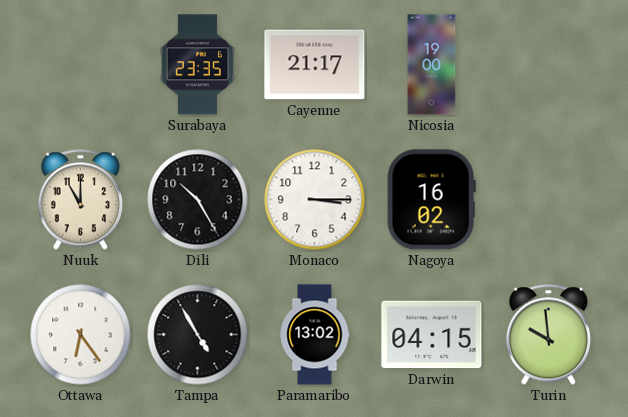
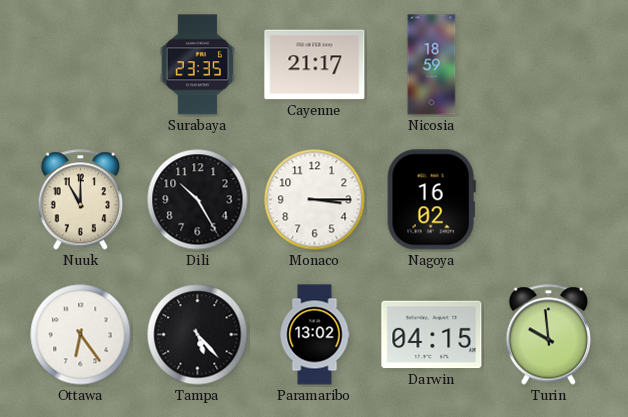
Nicosia: 19:00 -> 18:59
Tampa: 4:55 -> 5:23
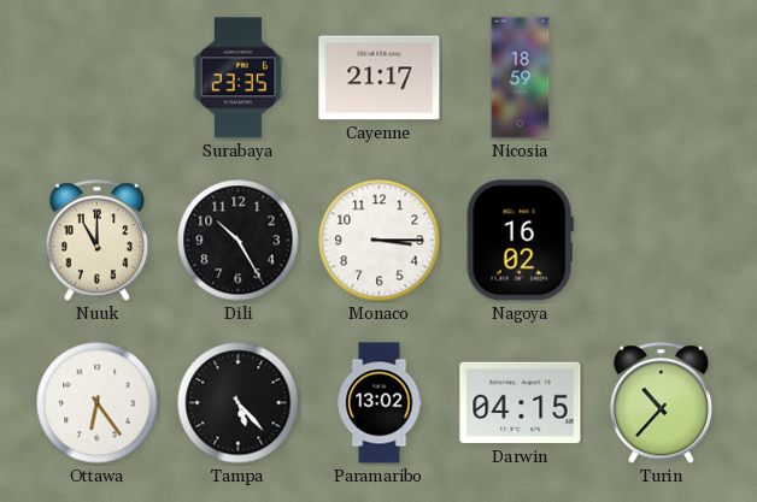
Turin: 9:59 -> 10:37
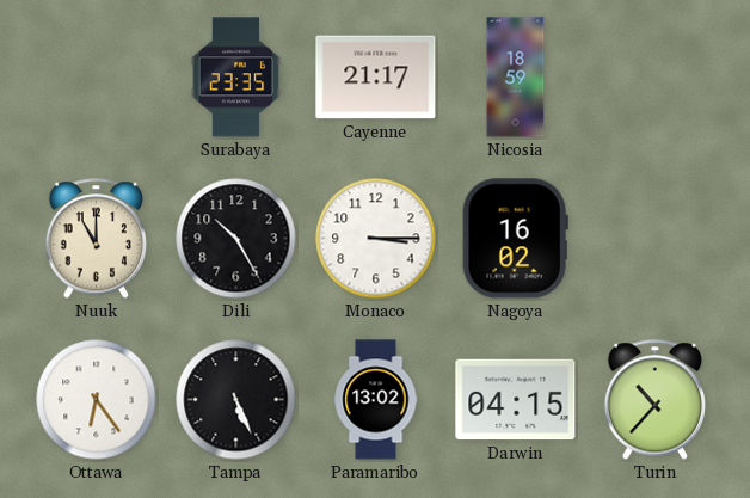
Tampa: 5:23 -> 5:26
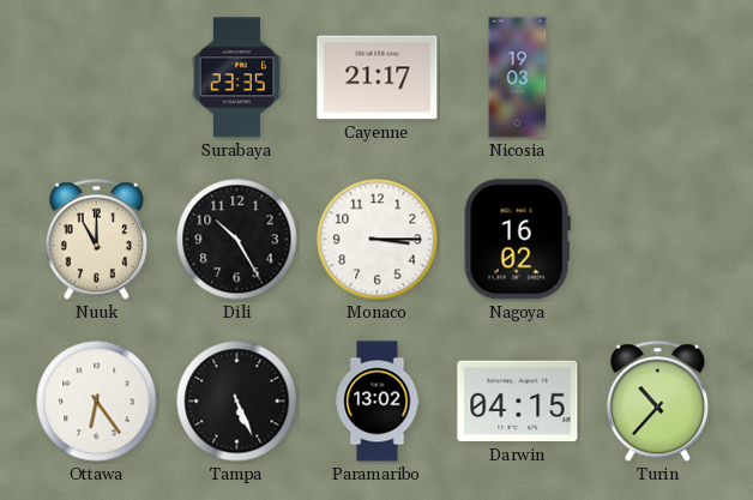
Nicosia: 18:59 -> 19:03
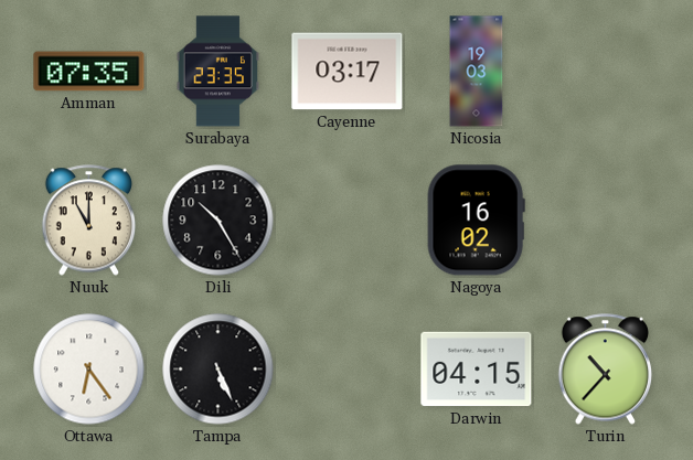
Amman: none -> 07:35
Cayenne: 21:17 -> 03:17
Monaco: 3:15 -> none
Paramaribo: 13:02 -> none
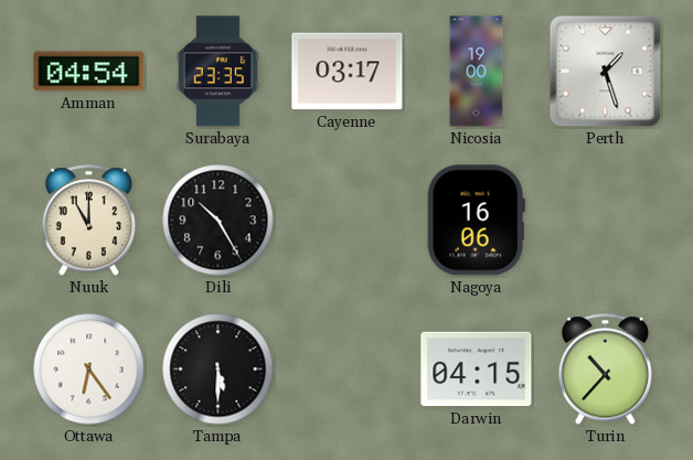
Amman: 07:35 -> 04:54
Nicosia: 19:03 -> 19:00
Perth: none -> 1:27
Nagoya: 16:02 -> 16:06
Tampa: 5:26 -> 5:30
